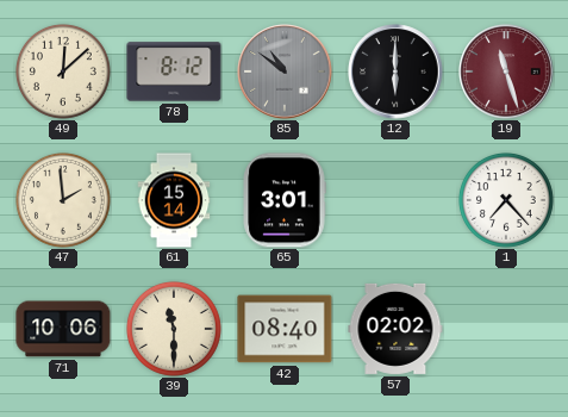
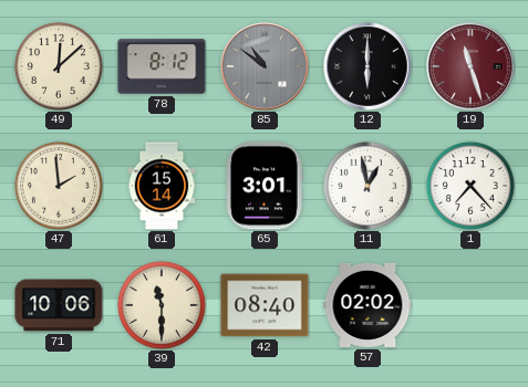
11: none -> 12:58
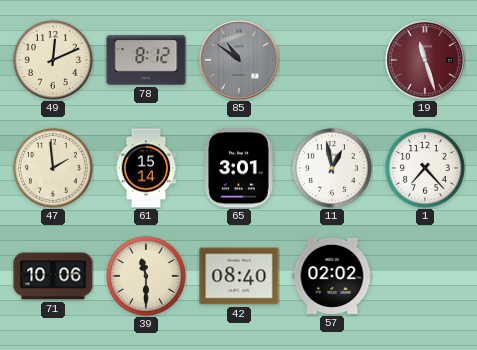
49: 12:08 -> 12:11
12: 6:00 -> none
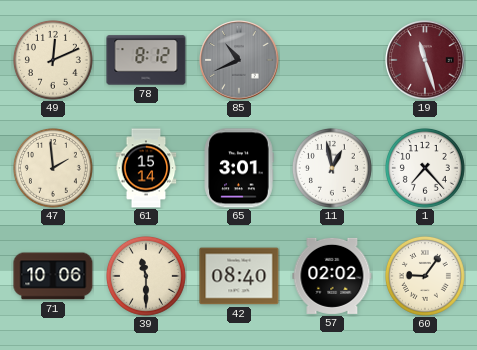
85: 10:51 -> 10:41
60: none -> 9:06
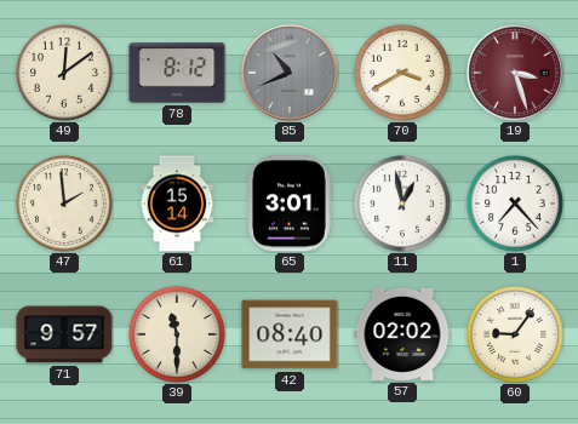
49: 12:11 -> 12:09
70: none -> 3:40
19: 11:27 -> 3:27
71: 10:06 -> 9:57
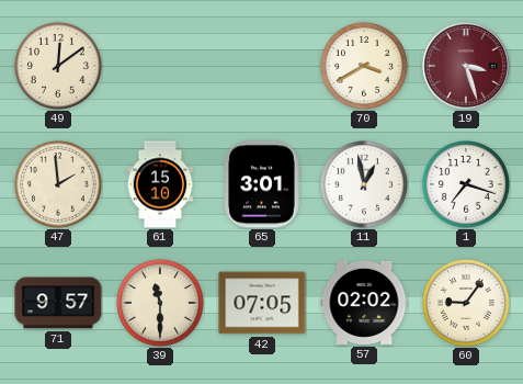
78: 8:12 -> none
85: 10:41 -> none
61: 15:14 -> 15:10
1: 7:23 -> 7:18
42: 08:40 -> 07:05
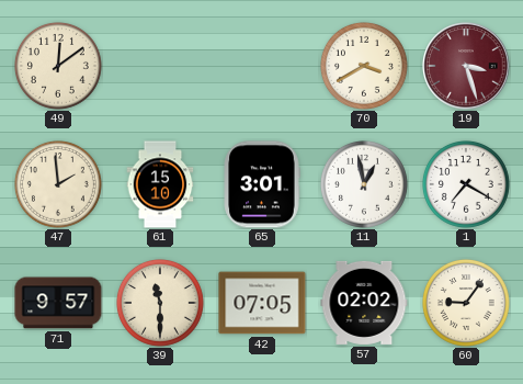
1: 7:18 -> 7:20
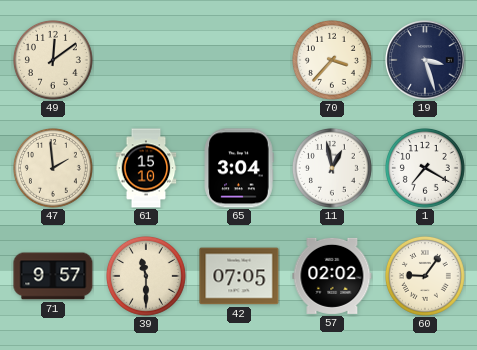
70: 3:40 -> 3:37
19 dial: burgundy -> navy
65: 3:01 -> 3:04
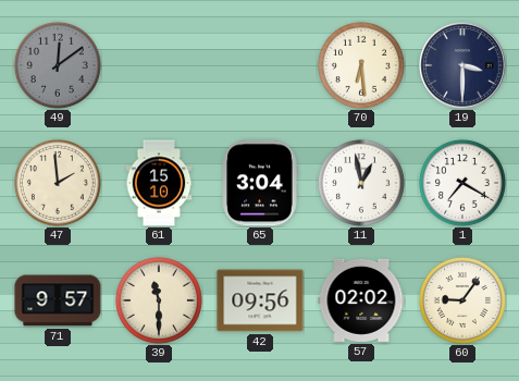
49 dial: cream -> grey
70: 3:37 -> 6:29
19: 3:27 -> 3:30
42: 07:05 -> 09:56
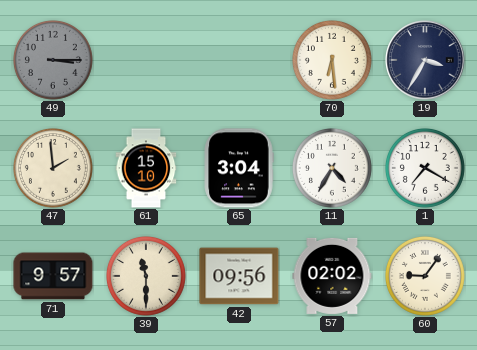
49: 12:09 -> 3:15
19: 3:30 -> 3:35
11: 12:58 -> 4:35
